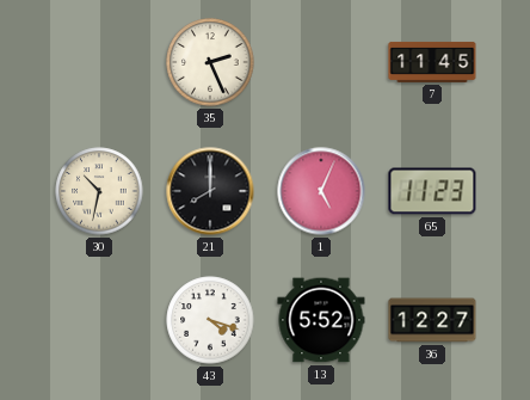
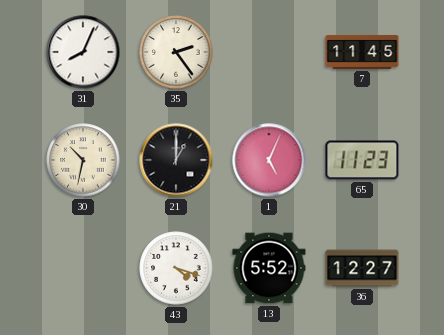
31: none -> 8:04
35: 2:26 -> 2:24
21: 8:00 -> 1:00
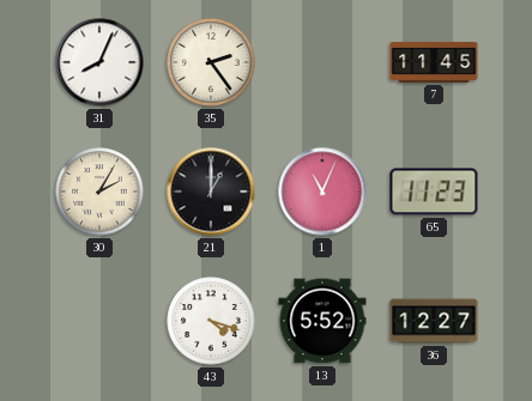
30: 10:32 -> 2:05
1: 5:04 -> 11:04
